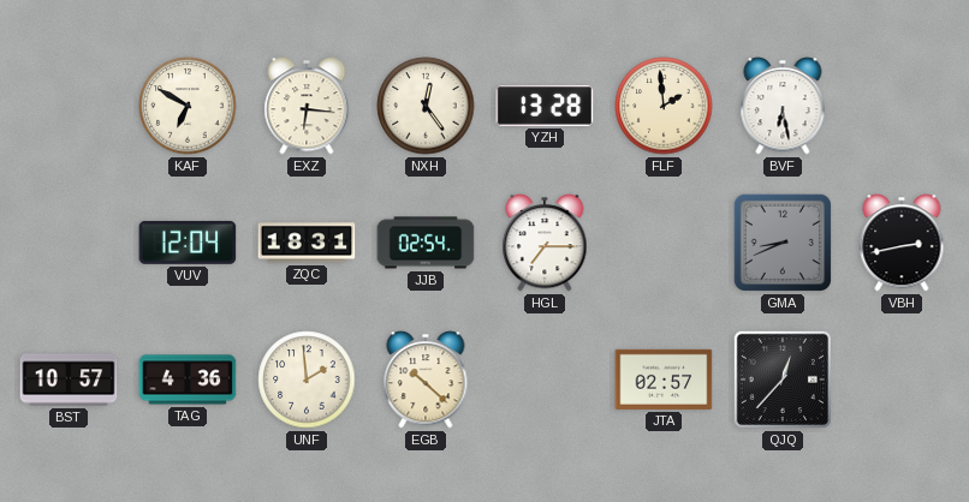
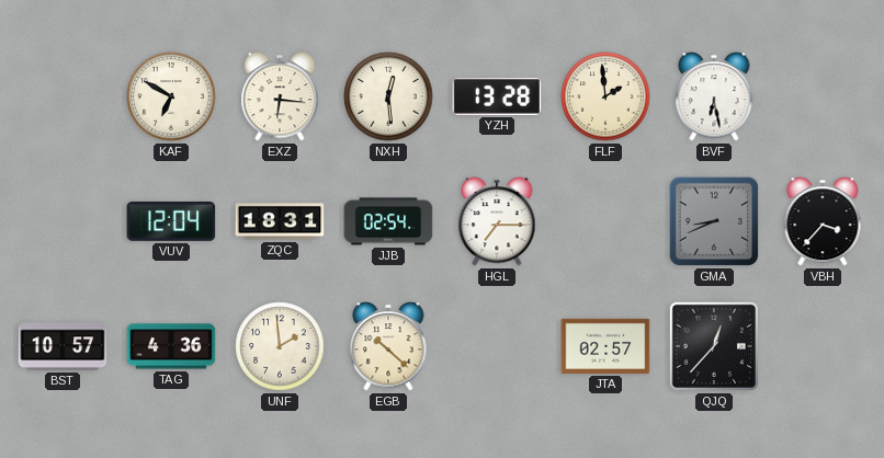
NXH: 12:24 -> 12:29
VBH: 2:43 -> 3:37
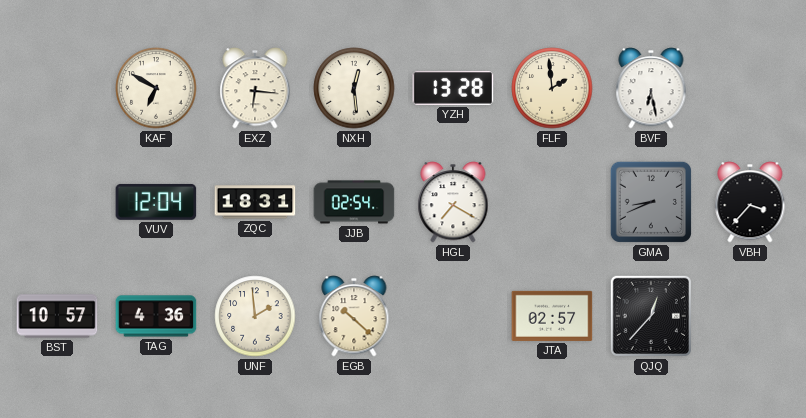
HGL: 7:15 -> 7:20
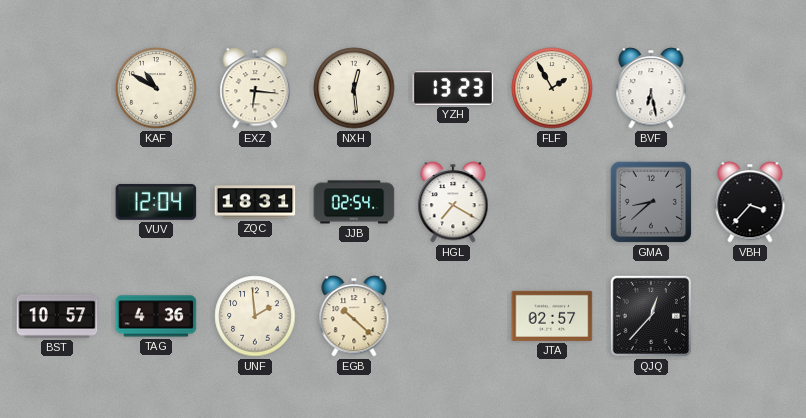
KAF: 6:50 -> 10:50
YZH: 13:28 -> 13:23
FLF: 1:59 -> 1:55
GMA: 8:41 -> 8:38
